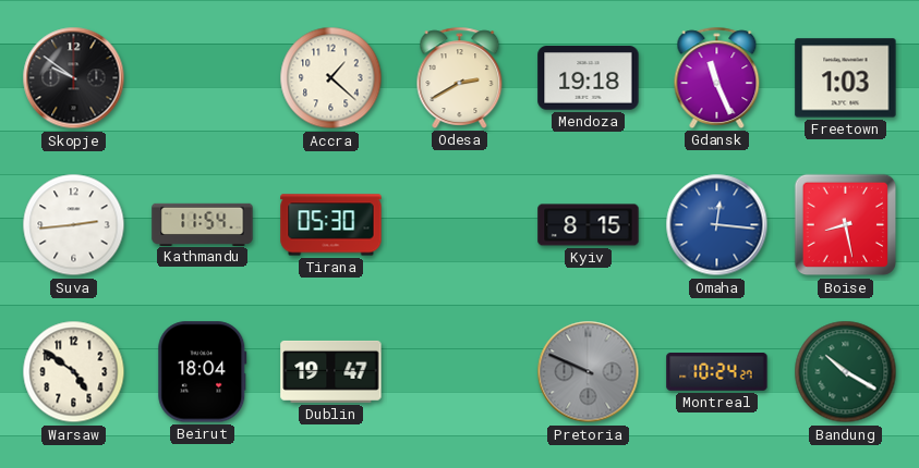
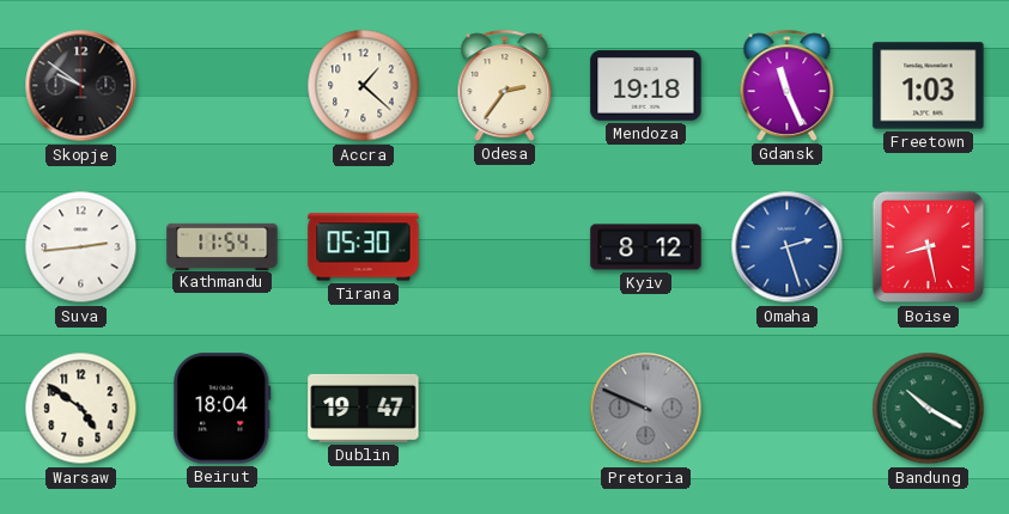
Odesa: 2:40 -> 2:36
Kyiv: 8:15 -> 8:12
Omaha: 12:16 -> 2:27
Montreal: 10:24 -> none
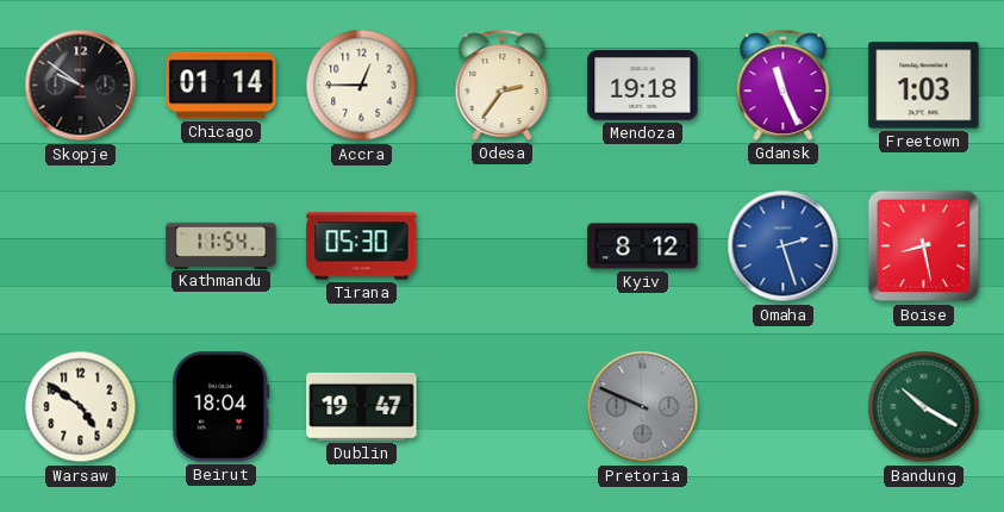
Chicago: none -> 01:14
Accra: 1:22 -> 12:45
Suva: 2:44 -> none
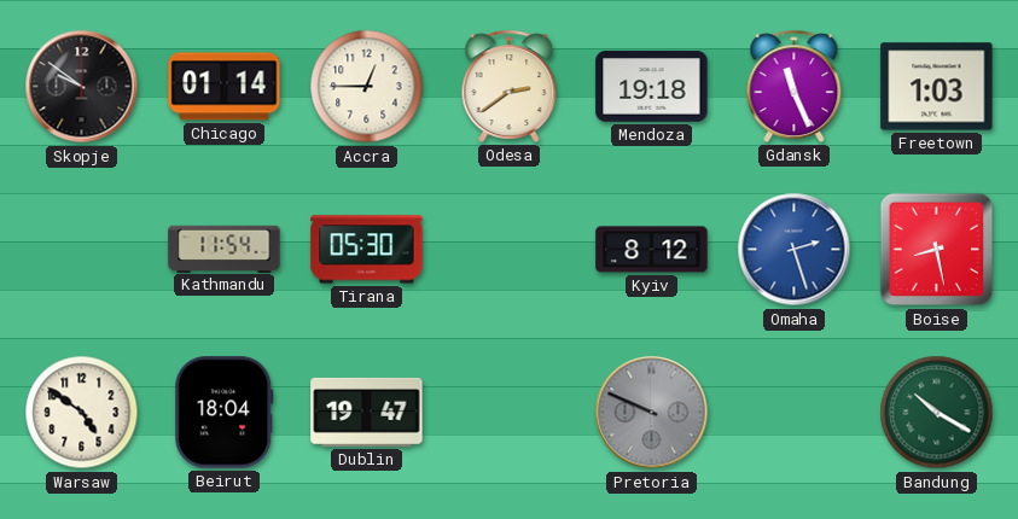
Odesa: 2:36 -> 2:39
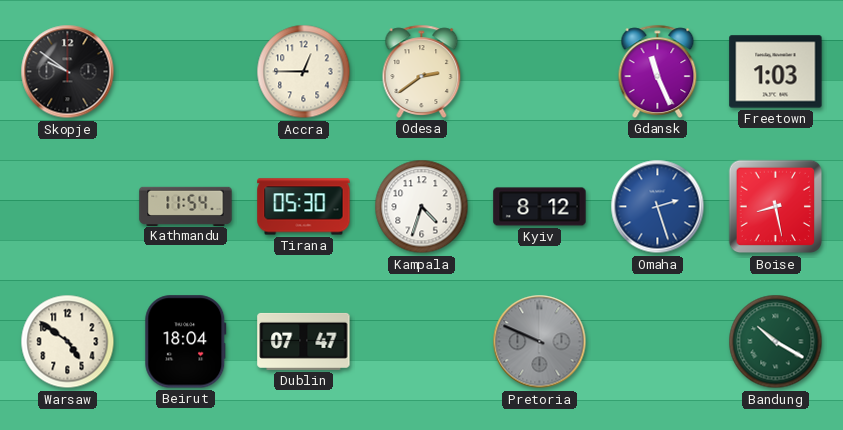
Chicago: 01:14 -> none
Mendoza: 19:18 -> none
Kampala: none -> 4:33
Dublin: 19:47 -> 07:47
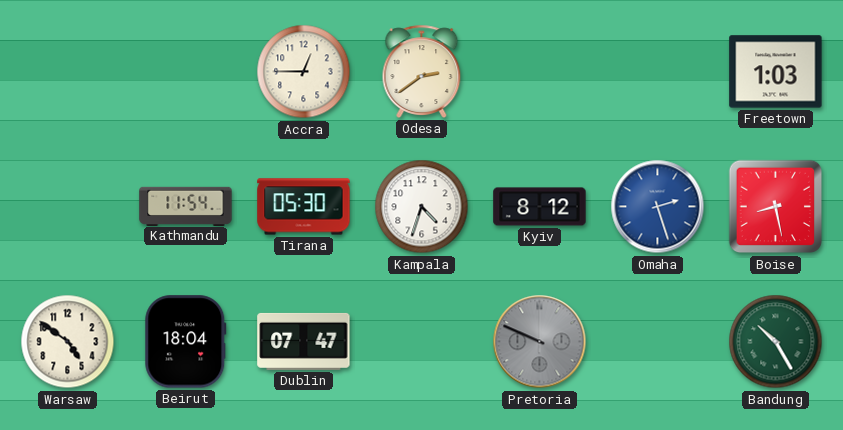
Skopje: 9:51 -> none
Gdansk: 11:26 -> none
Bandung: 10:20 -> 10:25
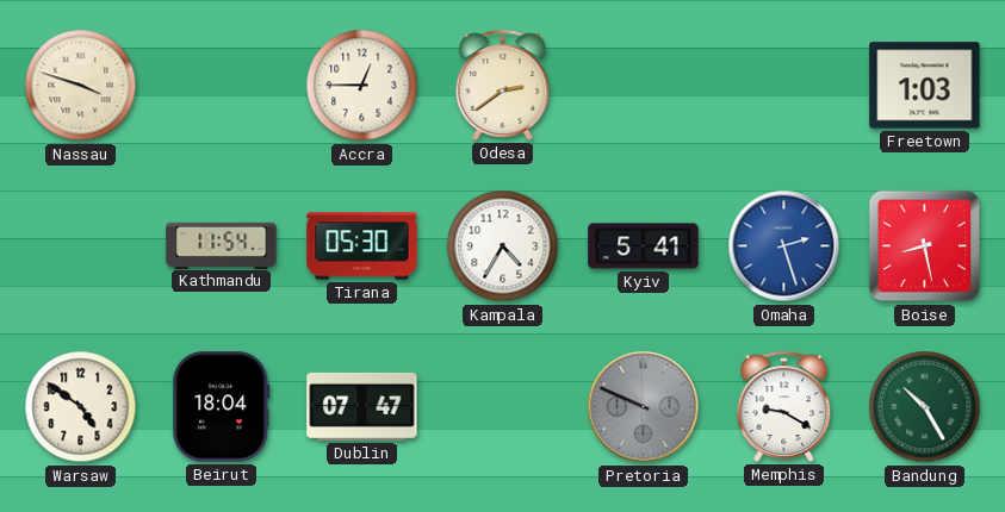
Nassau: none -> 3:48
Kampala: 4:33 -> 4:35
Kyiv: 8:12 -> 5:41
Memphis: none -> 9:20
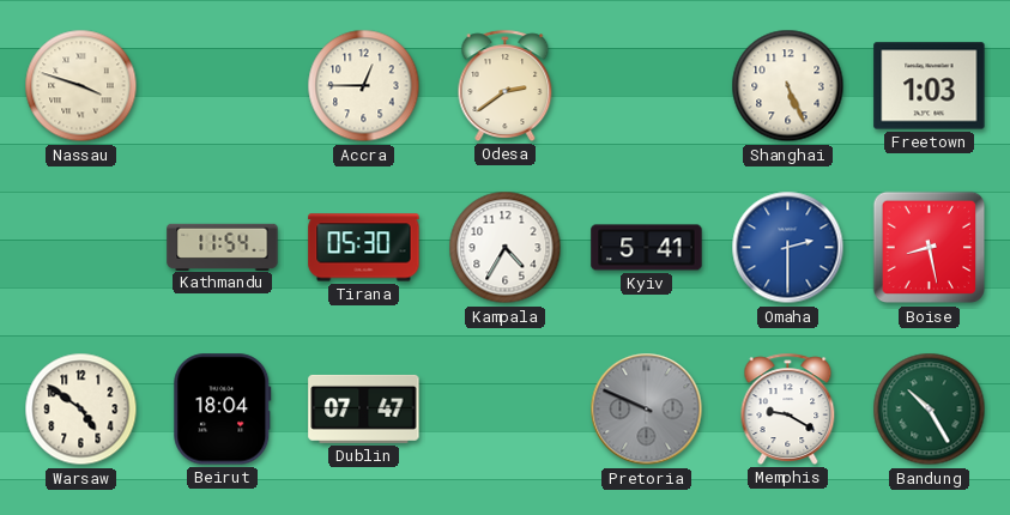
Shanghai: none -> 5:26
Omaha: 2:27 -> 2:30
